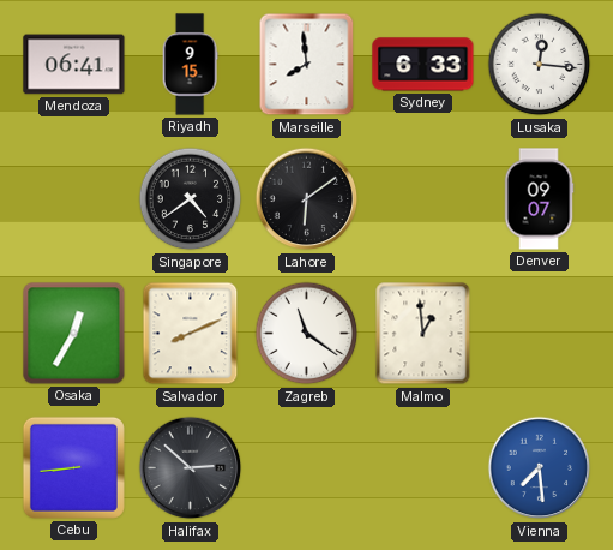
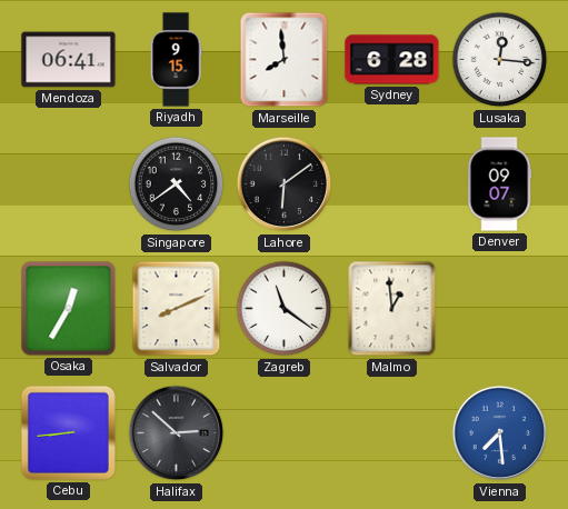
Sydney: 6:33 -> 6:28
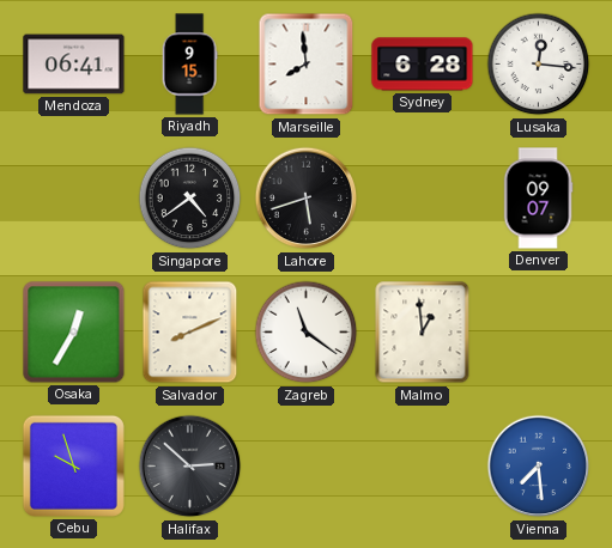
Lahore: 6:09 -> 5:42
Cebu: 8:44 -> 9:57
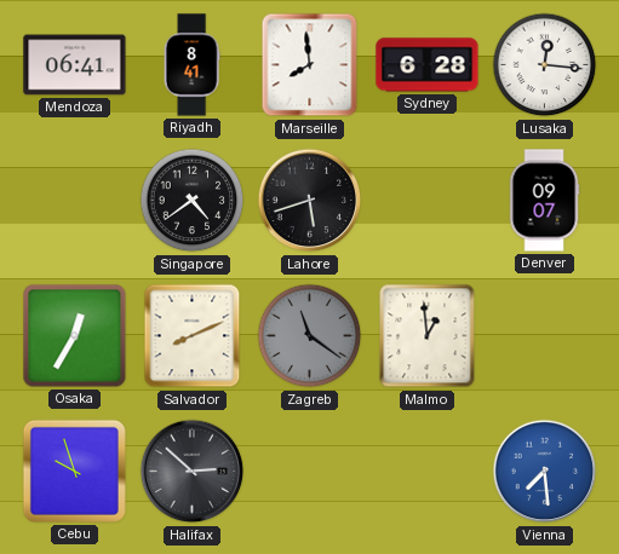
Riyadh: 9:15 -> 8:41
Zagreb dial: white -> grey
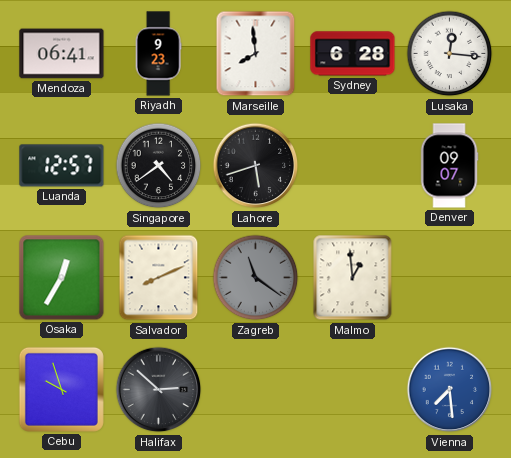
Riyadh: 8:41 -> 9:23
Luanda: none -> 12:57
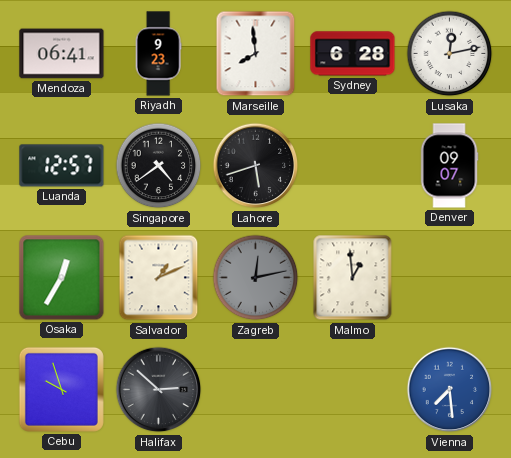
Lusaka: 12:16 -> 12:13
Salvador: 8:11 -> 1:11
Zagreb: 11:21 -> 12:13
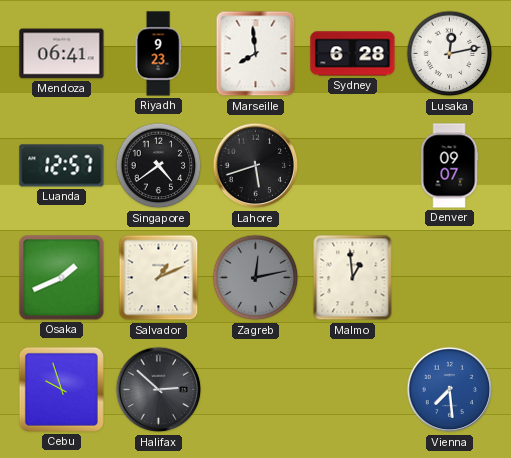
Osaka: 12:35 -> 1:41
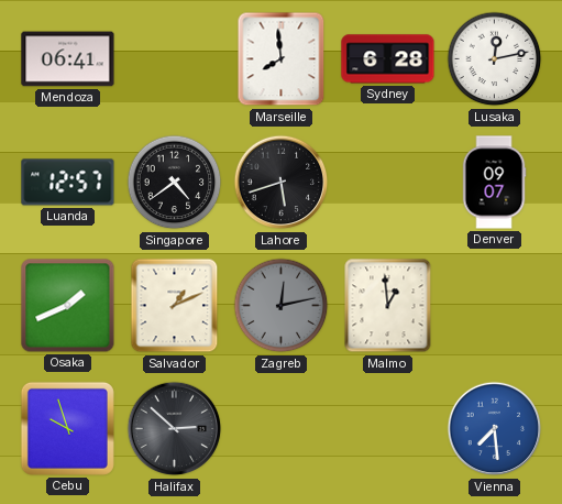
Riyadh: 9:23 -> none
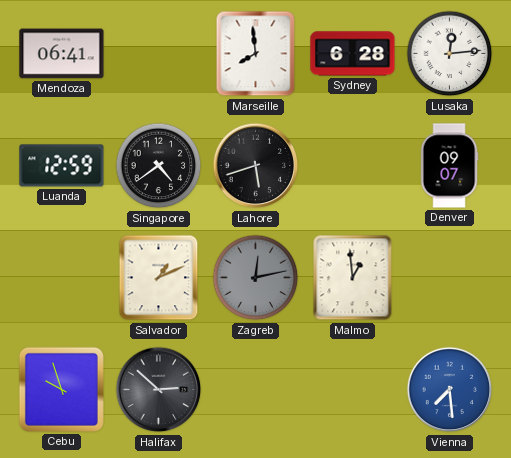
Lusaka: 12:13 -> 12:14
Luanda: 12:57 -> 12:59
Osaka: 1:41 -> none
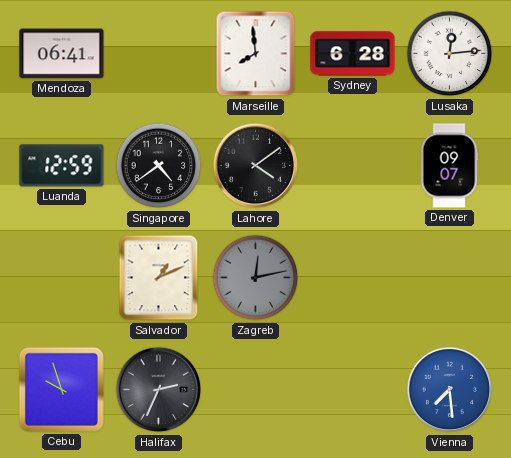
Lahore: 5:42 -> 4:09
Malmo: 12:59 -> none
Halifax: 2:52 -> 2:34
